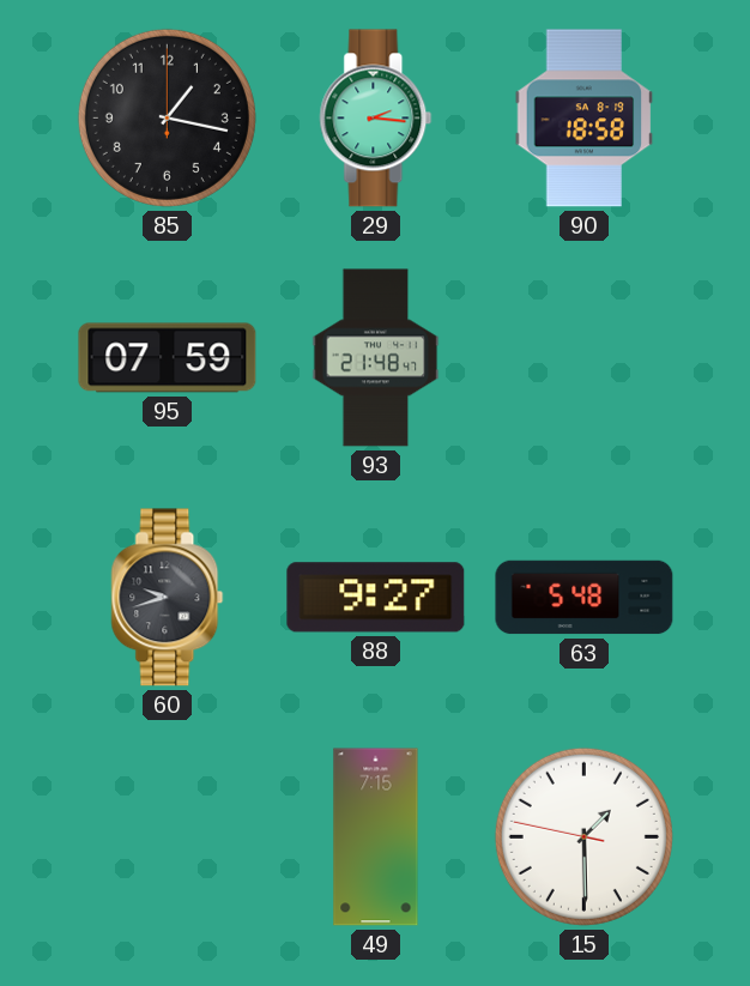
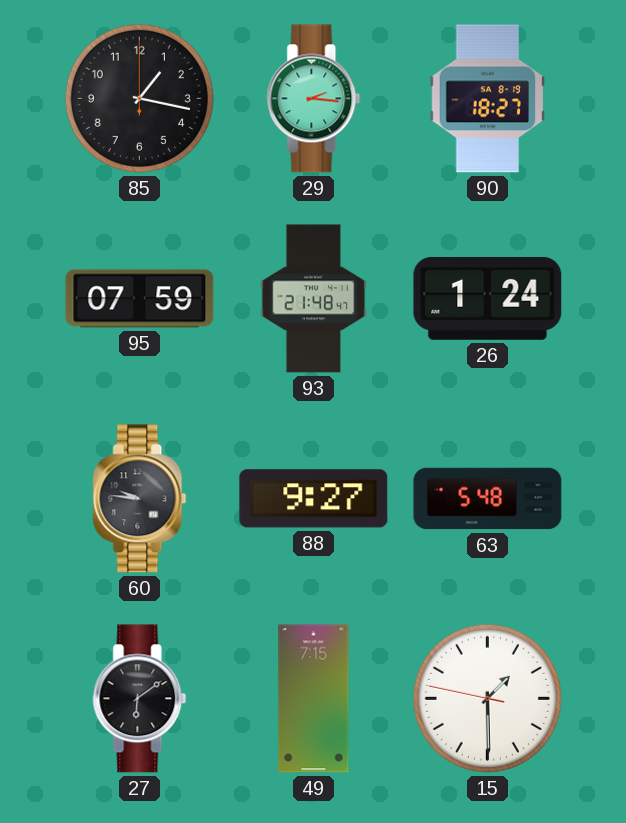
90: 18:58 -> 18:27
26: none -> 1:24
60: 9:42 -> 9:46
27: none -> 6:09
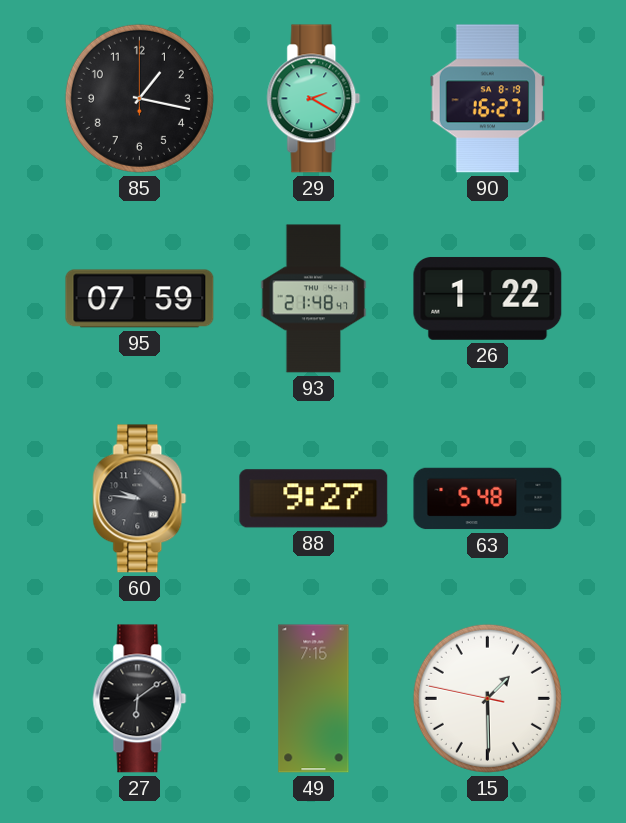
29: 2:16 -> 2:20
90: 18:27 -> 16:27
26: 1:24 -> 1:22
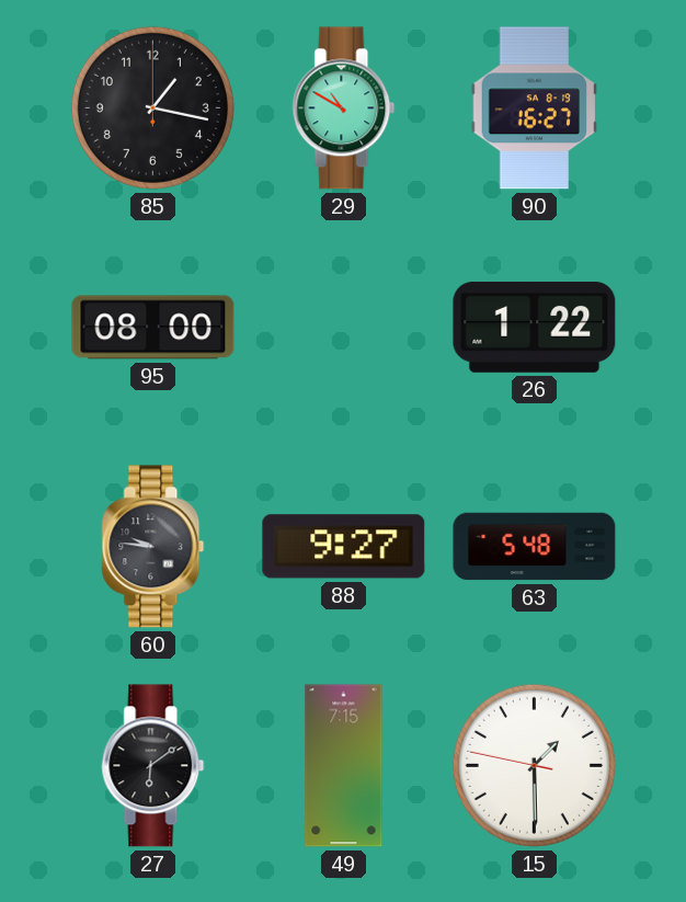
29: 2:20 -> 10:50
95: 07:59 -> 08:00
93: 21:48 -> none
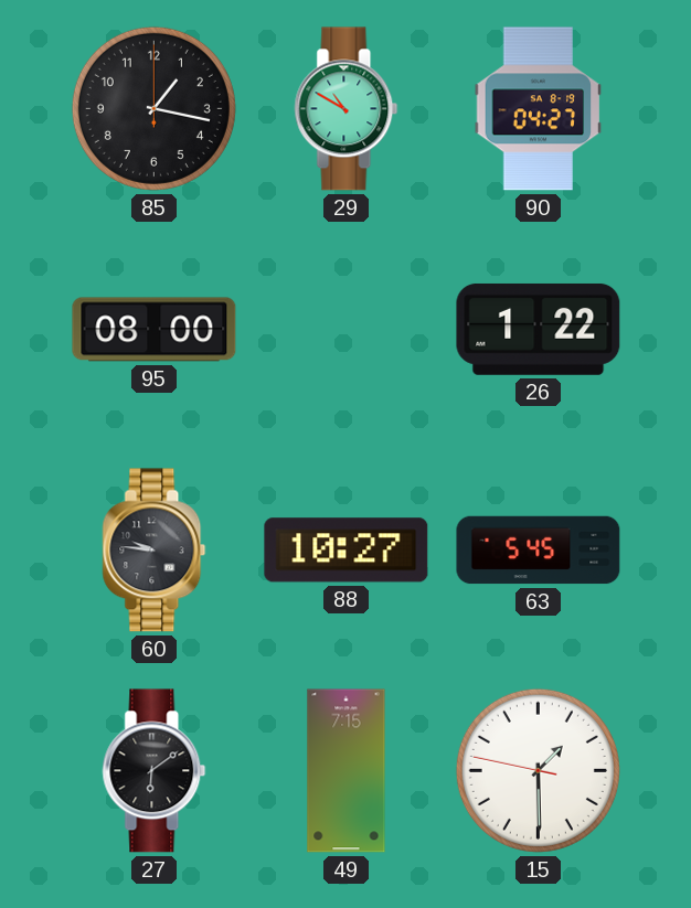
90: 16:27 -> 04:27
88: 9:27 -> 10:27
63: 5:48 -> 5:45
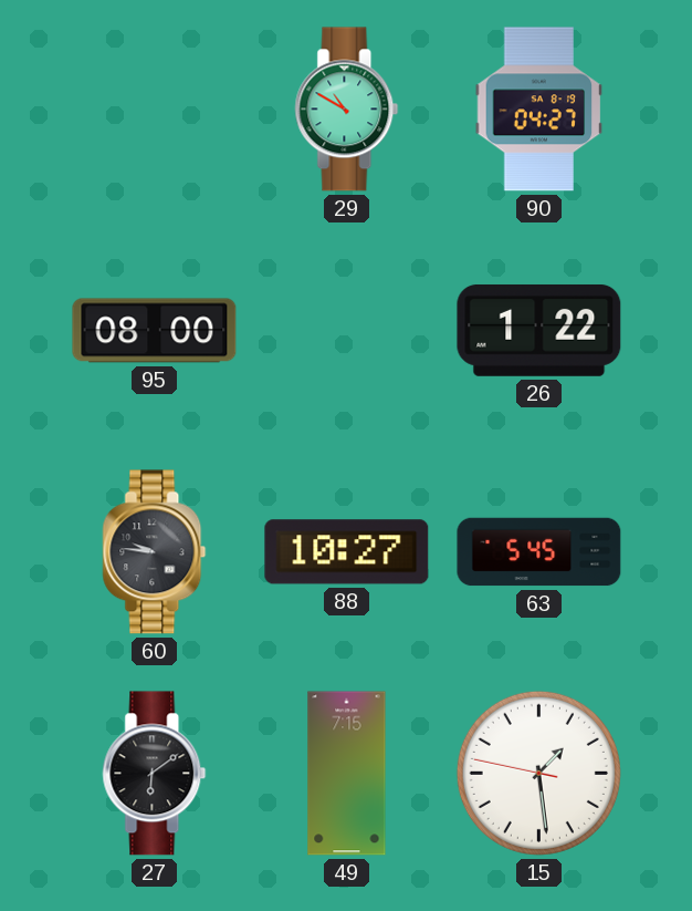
85: 1:17 -> none
15: 1:29 -> 1:28
